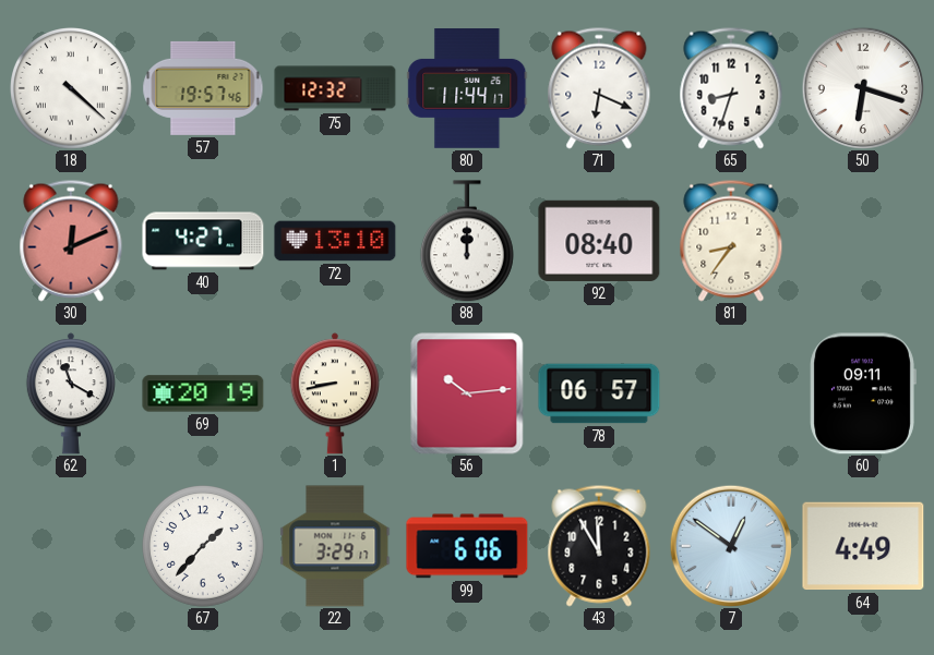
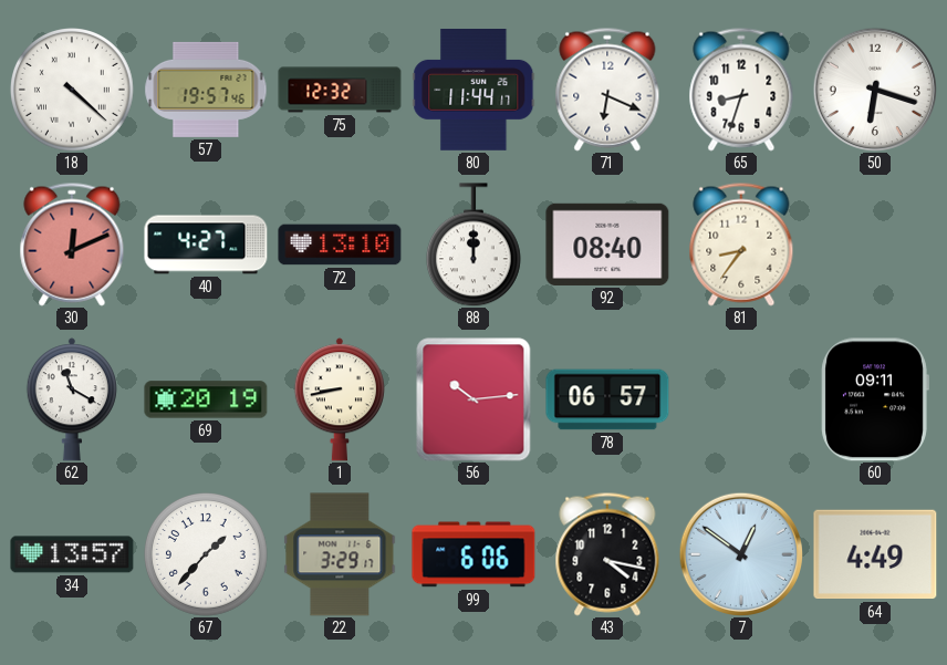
34: none -> 13:57
43: 11:55 -> 4:17
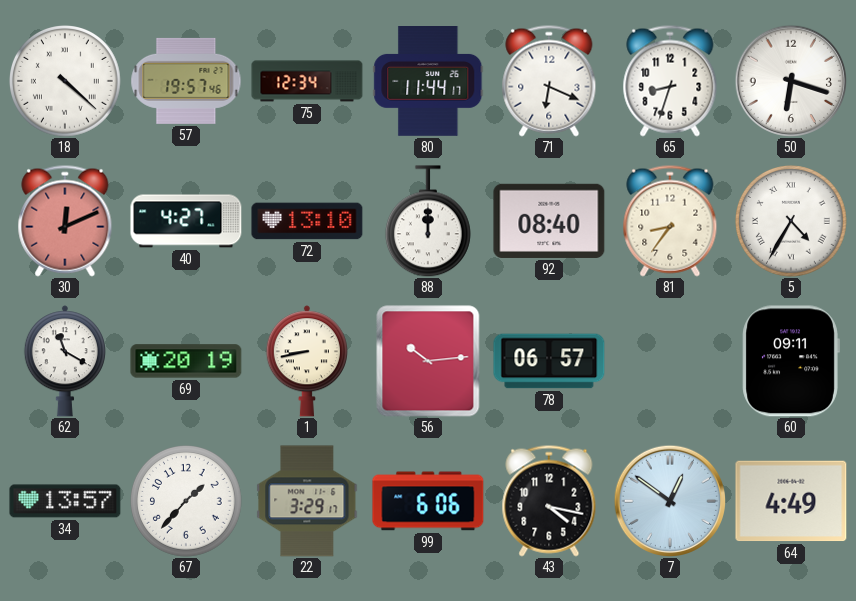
75: 12:32 -> 12:34
5: none -> 4:35
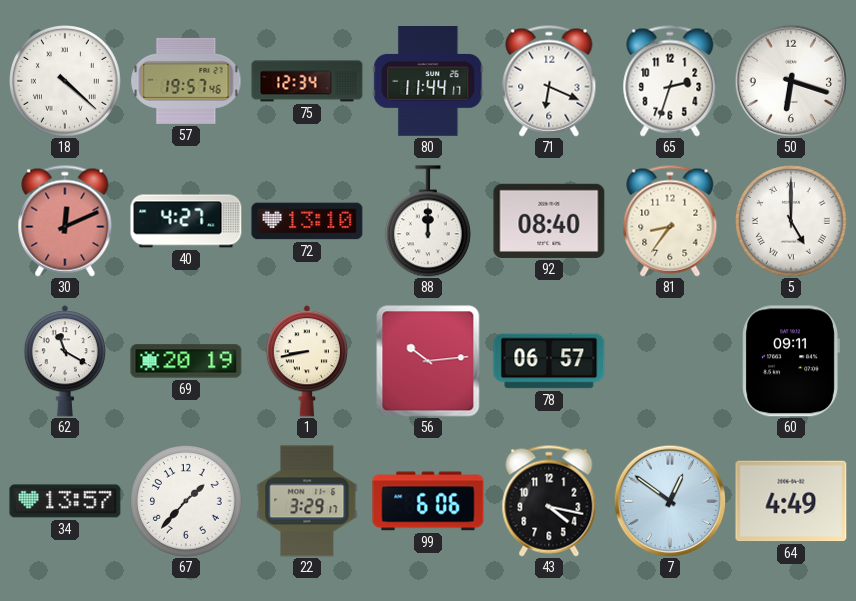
65: 8:33 -> 2:33
5: 4:35 -> 5:00
